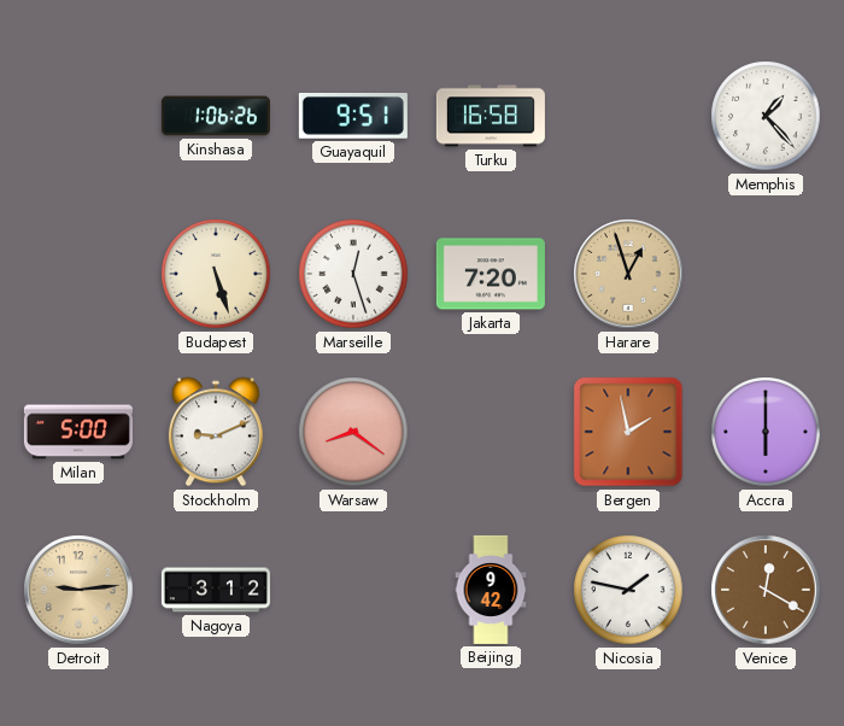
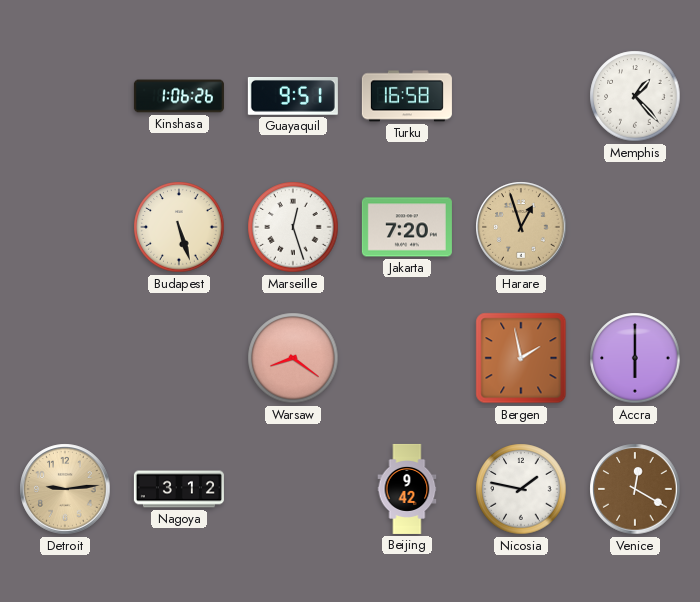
Milan: 5:00 -> none
Stockholm: 9:11 -> none
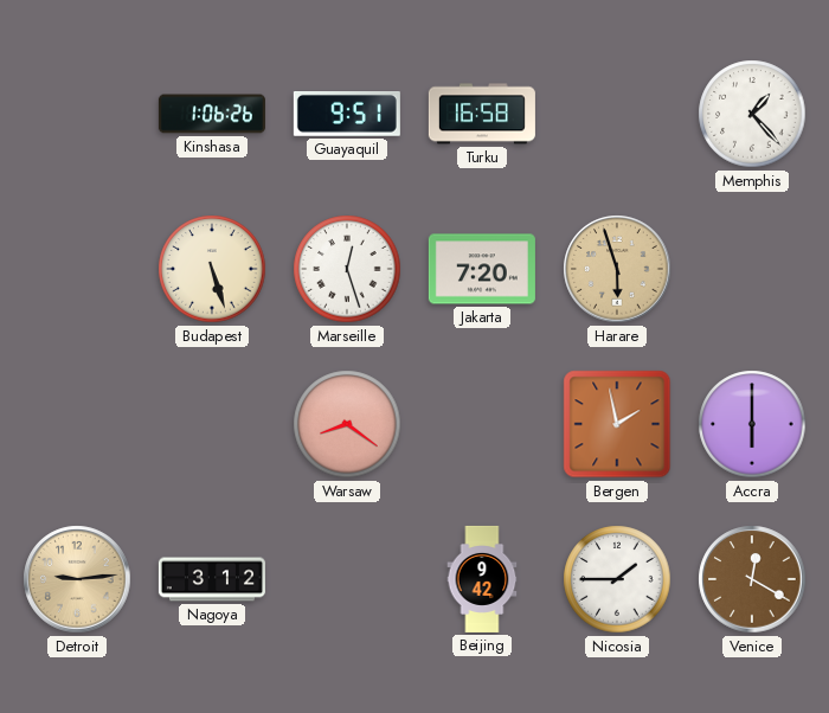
Harare: 12:57 -> 5:57
Nicosia: 1:47 -> 1:45
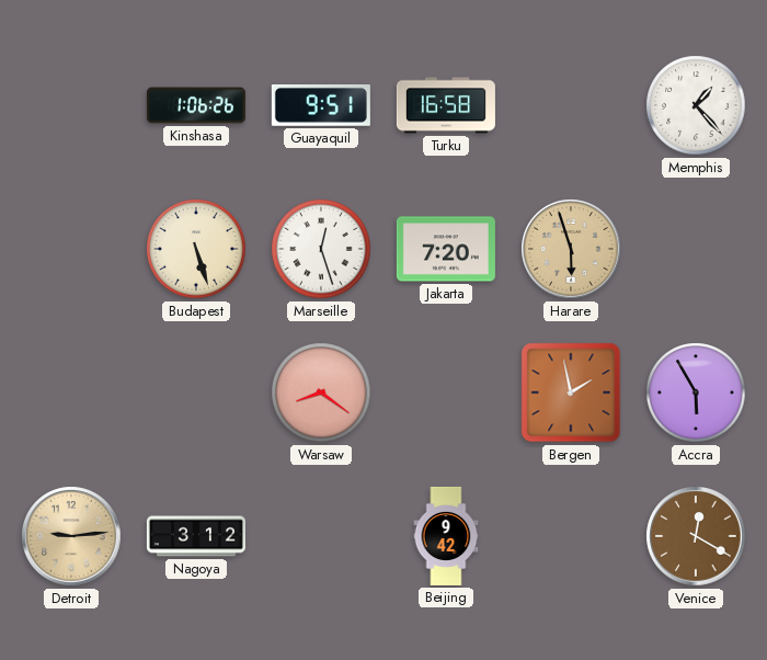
Accra: 6:00 -> 5:55
Nicosia: 1:45 -> none
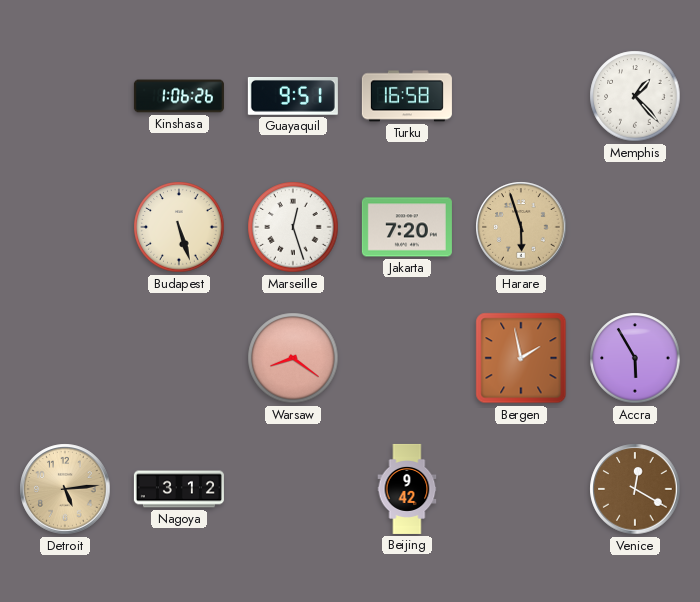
Detroit: 9:14 -> 5:14
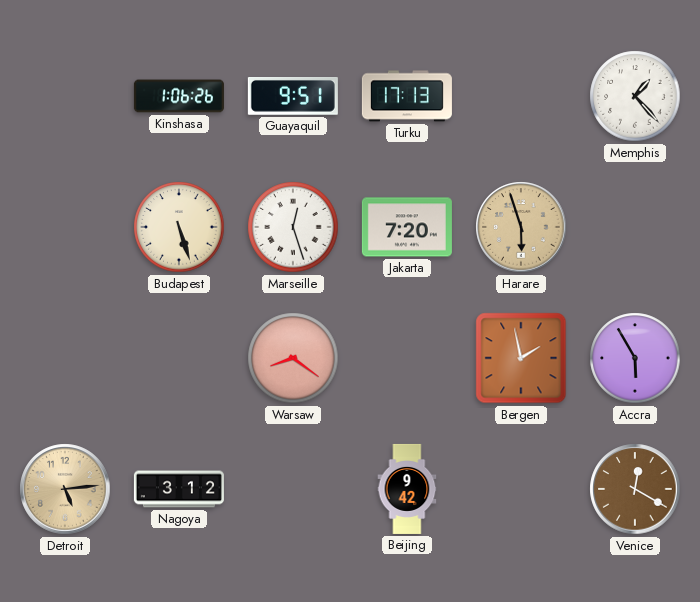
Turku: 16:58 -> 17:13
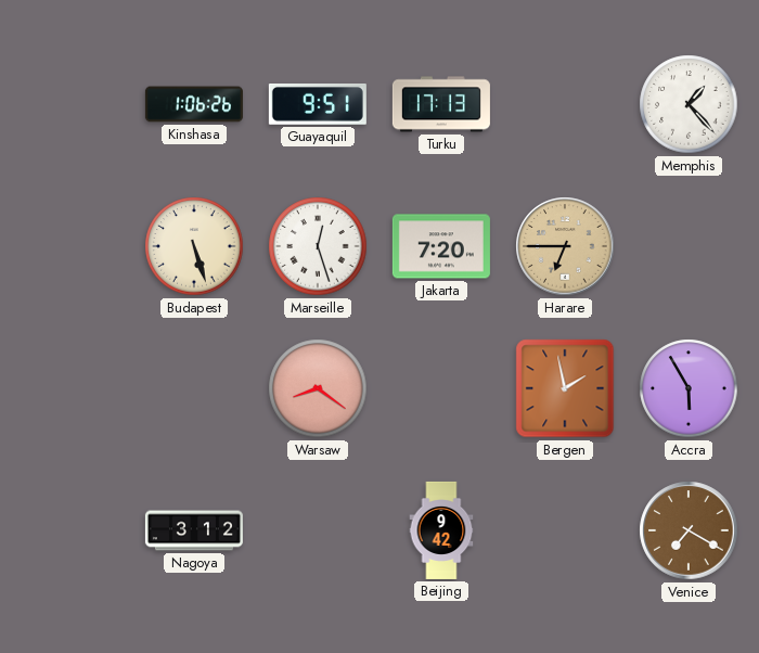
Harare: 5:57 -> 6:45
Detroit: 5:14 -> none
Venice: 12:20 -> 7:20
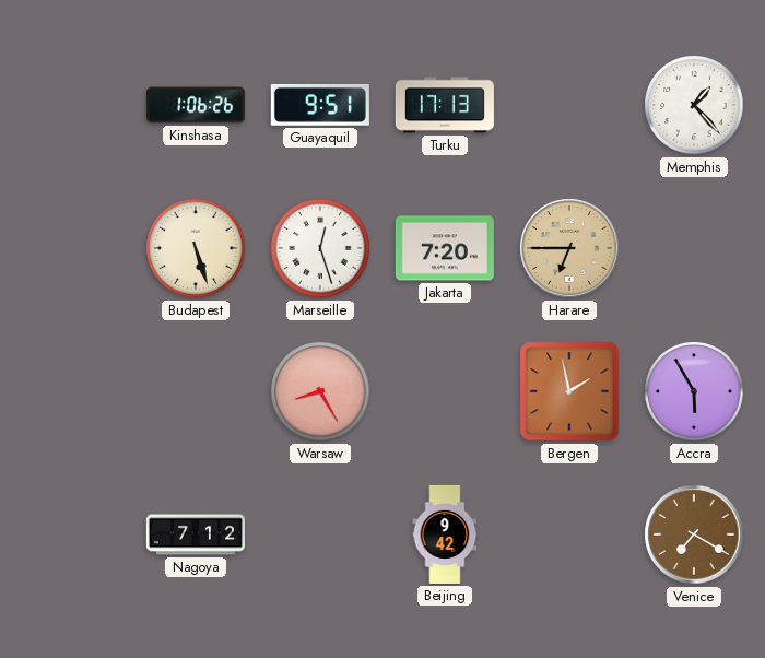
Warsaw: 8:21 -> 8:25
Nagoya: 3:12 -> 7:12
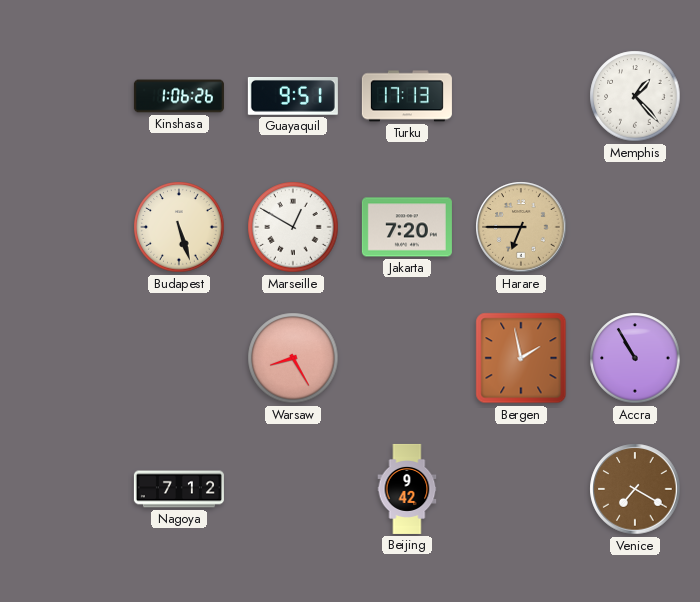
Marseille: 12:27 -> 12:50
Accra: 5:55 -> 10:55
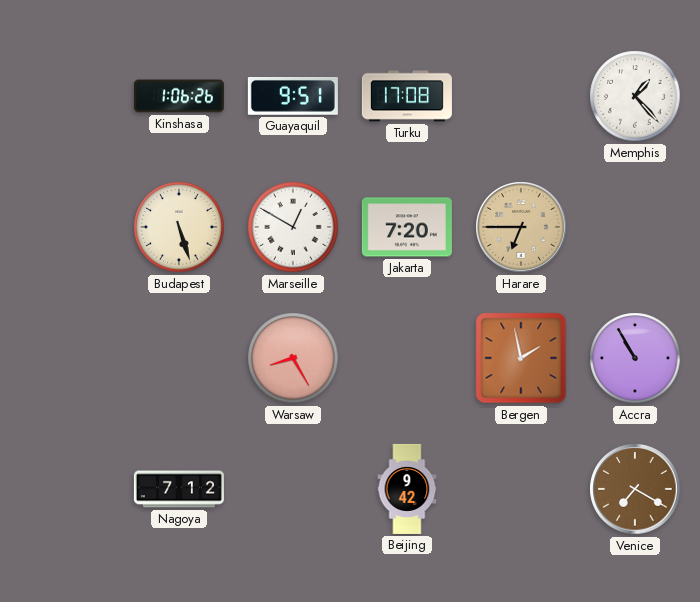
Turku: 17:13 -> 17:08
